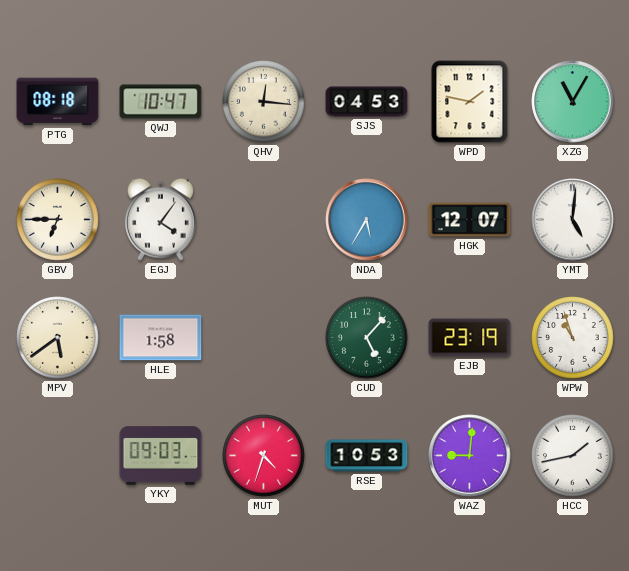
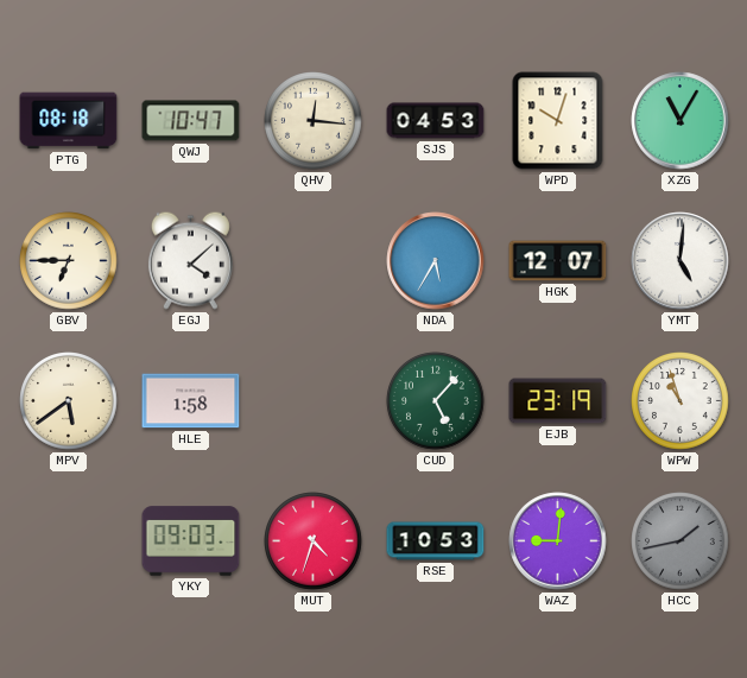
WPD: 1:47 -> 10:03
EGJ: 4:06 -> 4:08
HCC dial: white -> grey
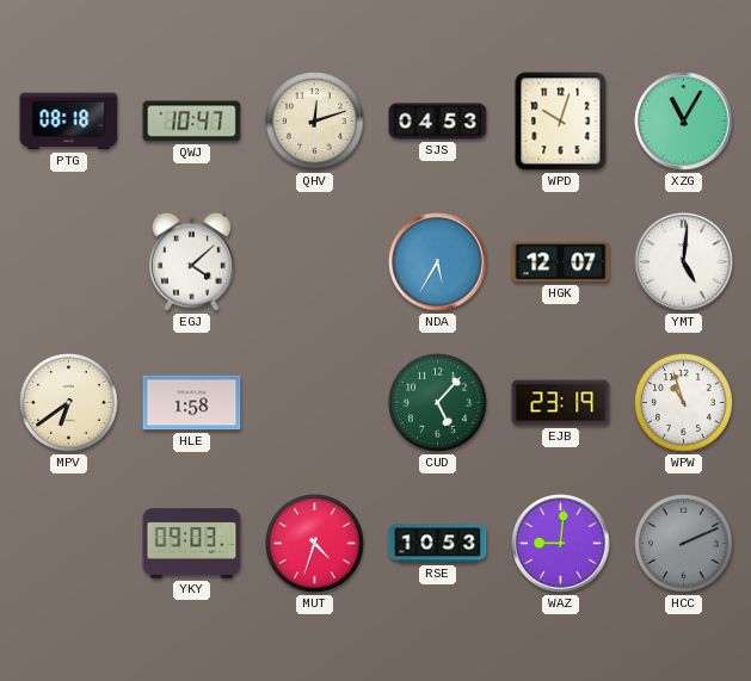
QHV: 12:16 -> 12:12
GBV: 6:45 -> none
MPV: 5:39 -> 6:39
HCC: 1:43 -> 2:11
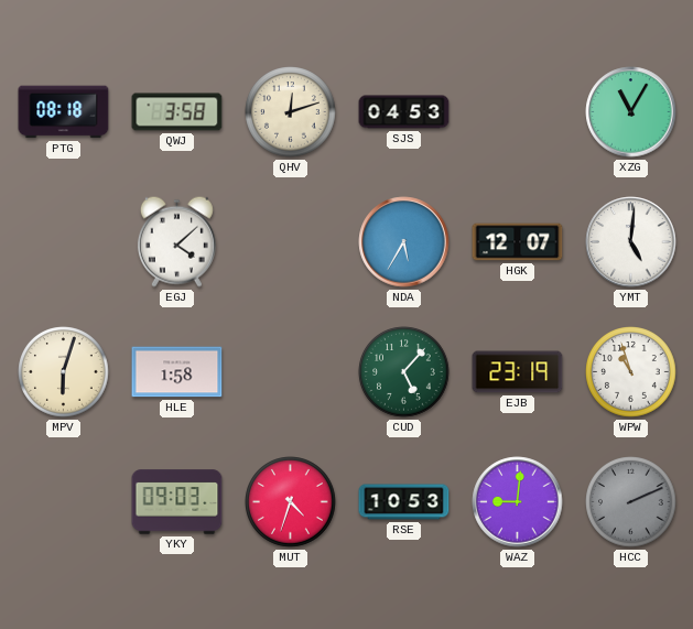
QWJ: 10:47 -> 3:58
WPD: 10:03 -> none
MPV: 6:39 -> 6:03
